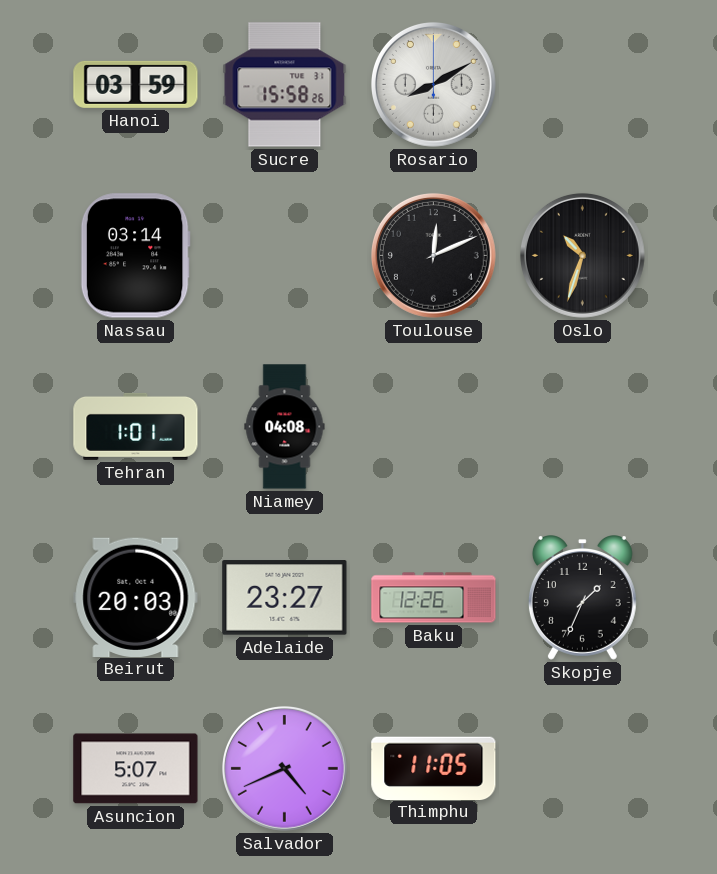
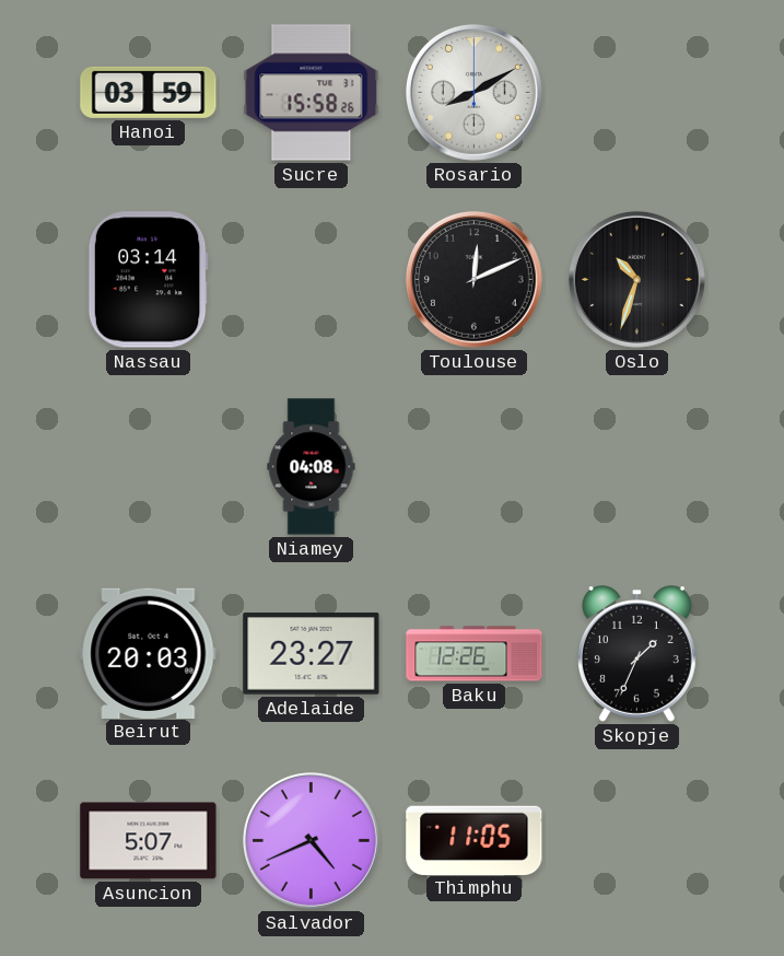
Tehran: 1:01 -> none
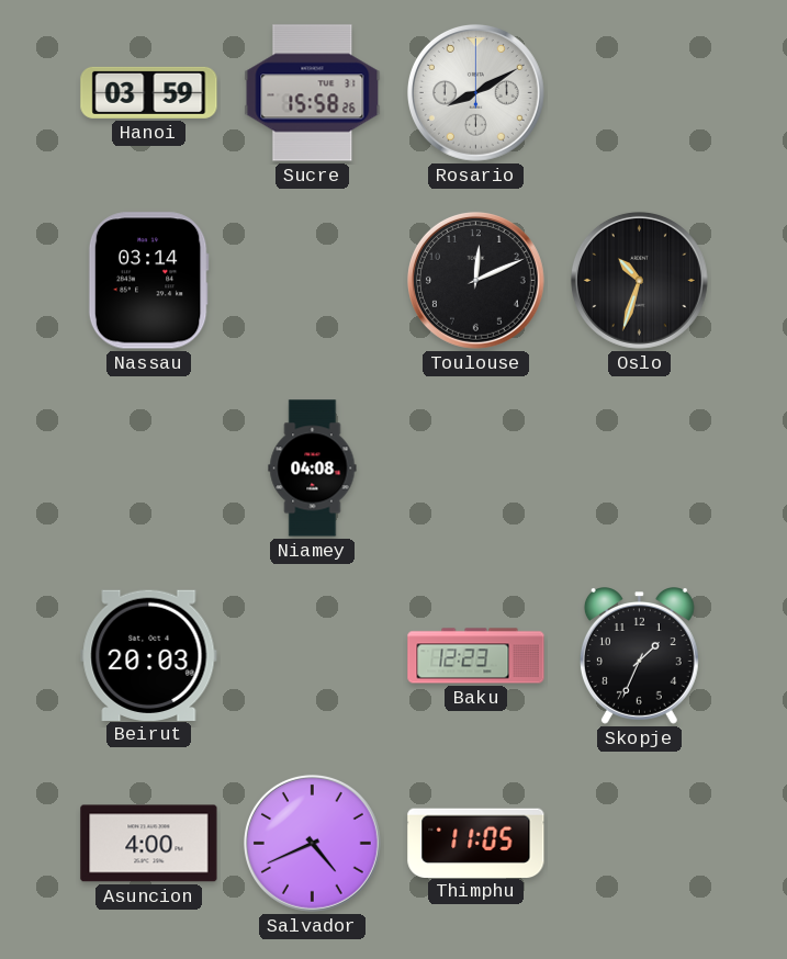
Adelaide: 23:27 -> none
Baku: 12:26 -> 12:23
Asuncion: 5:07 -> 4:00
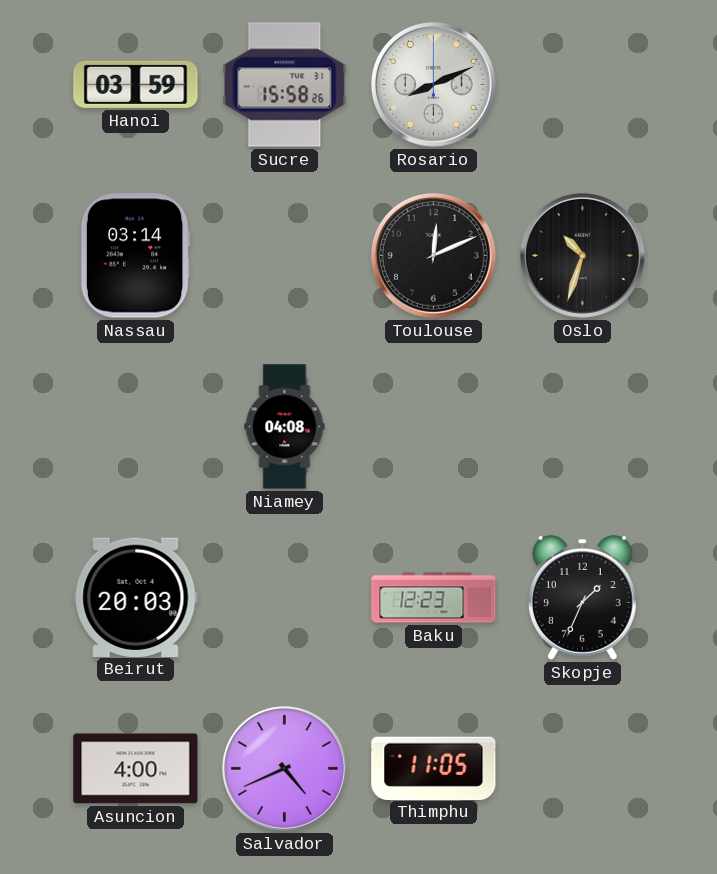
Rosario: 8:10 -> 8:11
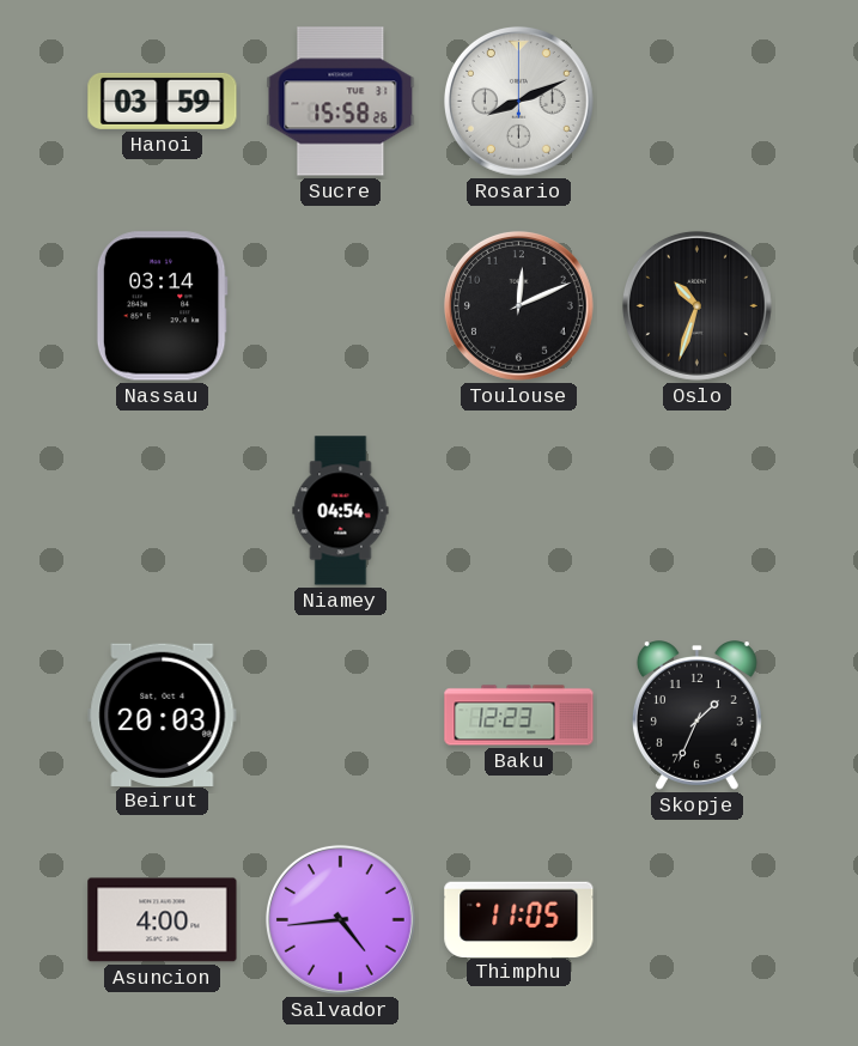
Niamey: 04:08 -> 04:54
Salvador: 4:41 -> 4:44
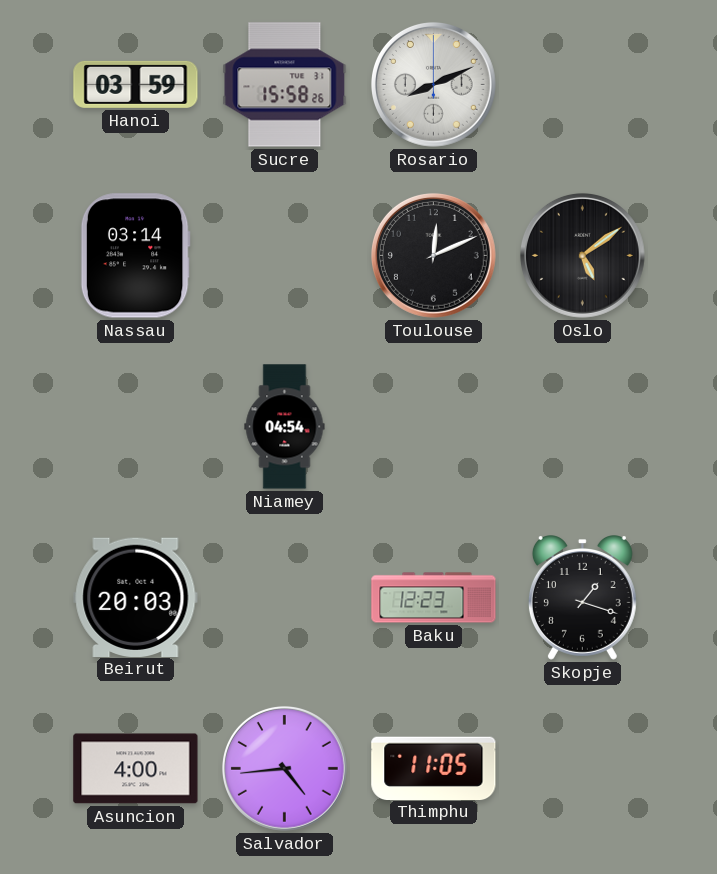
Oslo: 10:33 -> 5:09
Skopje: 1:34 -> 1:18
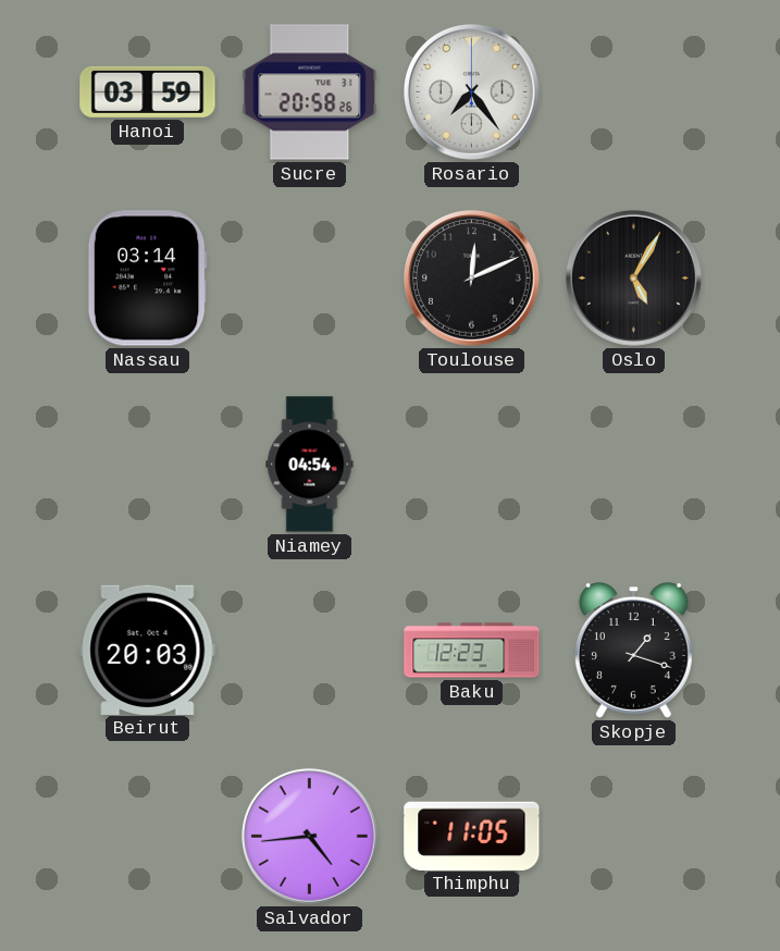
Sucre: 15:58 -> 20:58
Rosario: 8:11 -> 7:24
Oslo: 5:09 -> 5:05
Asuncion: 4:00 -> none
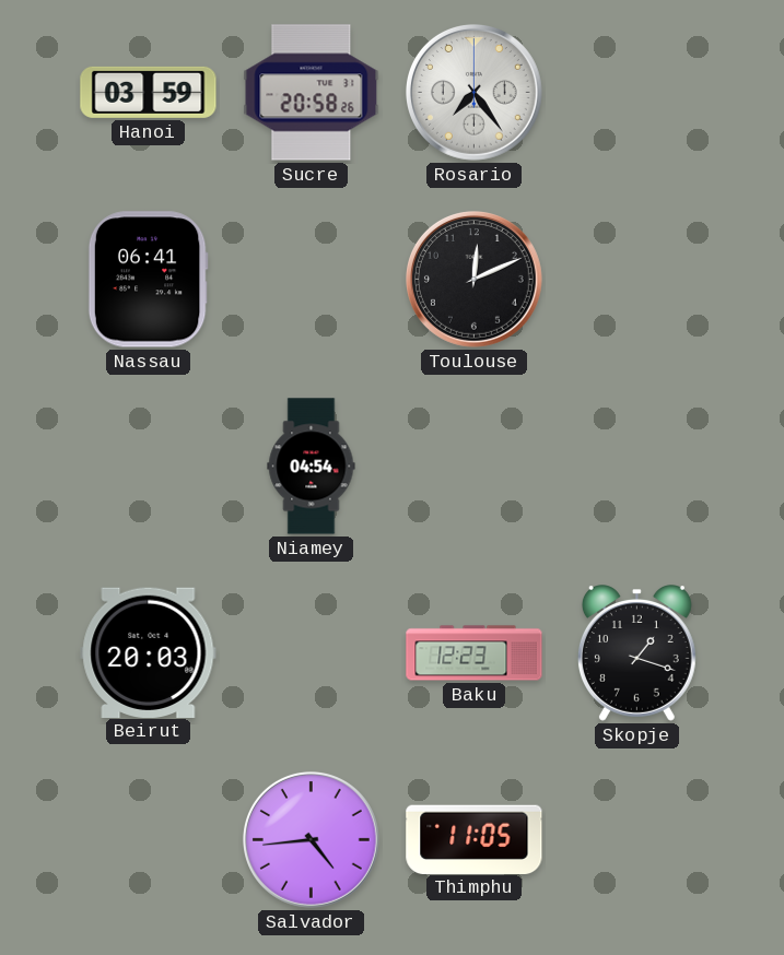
Nassau: 03:14 -> 06:41
Oslo: 5:05 -> none
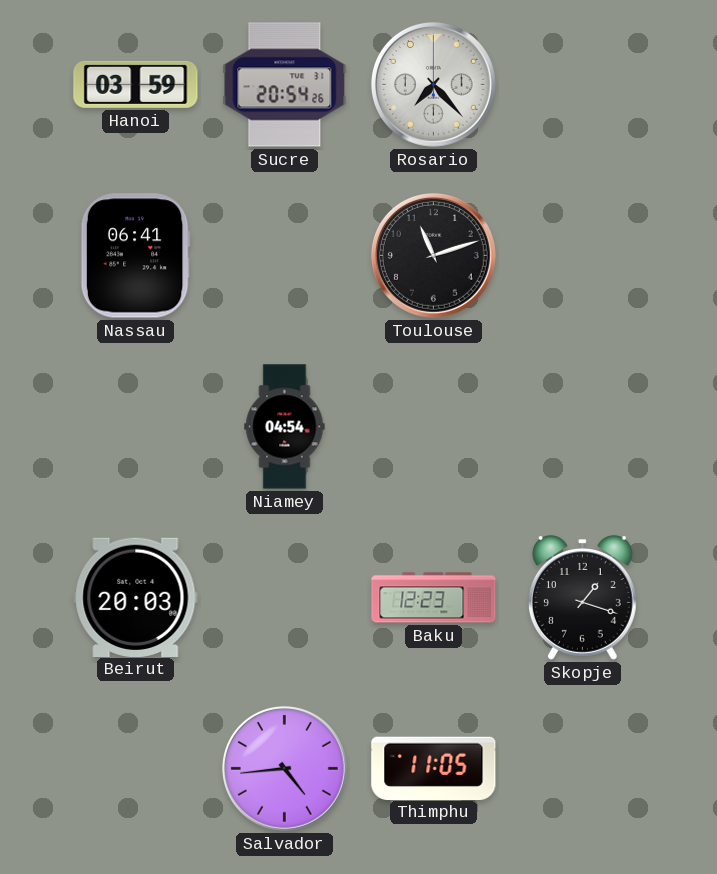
Sucre: 20:58 -> 20:54
Rosario: 7:24 -> 7:23
Toulouse: 12:11 -> 11:12
